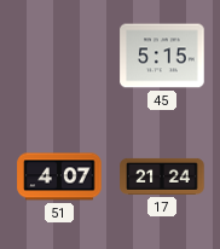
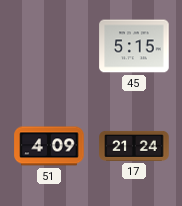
51: 4:07 -> 4:09
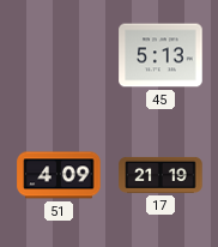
45: 5:15 -> 5:13
17: 21:24 -> 21:19
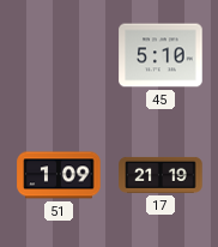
45: 5:13 -> 5:10
51: 4:09 -> 1:09
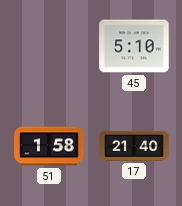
51: 1:09 -> 1:58
17: 21:19 -> 21:40
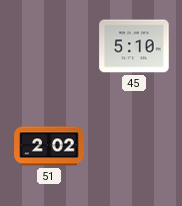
51: 1:58 -> 2:02
17: 21:40 -> none
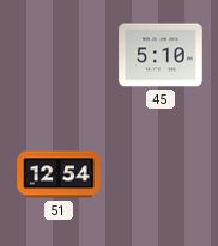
51: 2:02 -> 12:54
